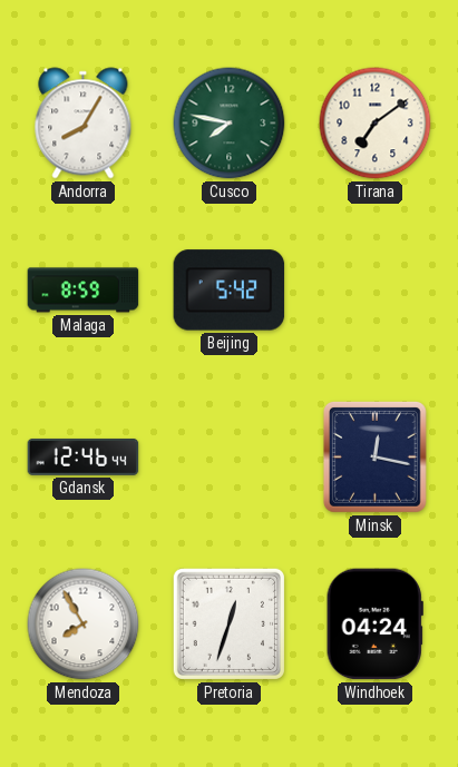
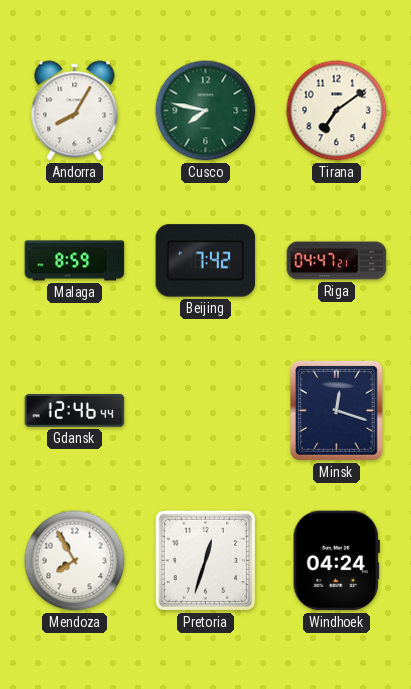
Beijing: 5:42 -> 7:42
Riga: none -> 04:47
Minsk: 12:17 -> 12:18
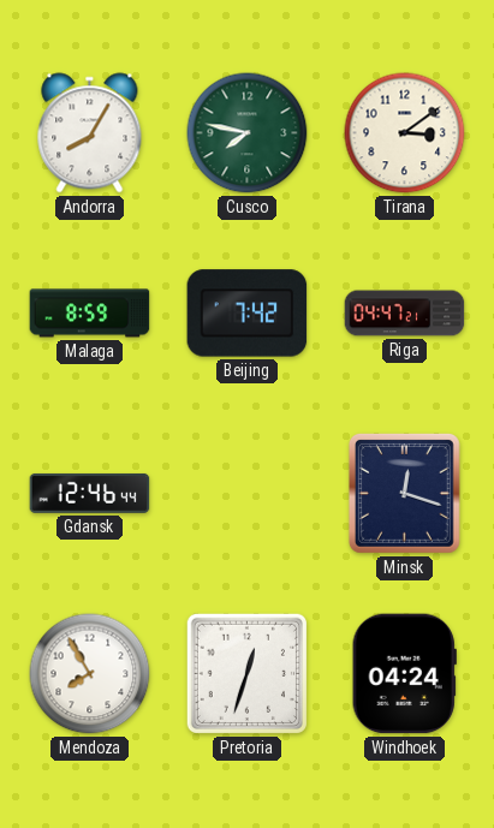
Tirana: 7:09 -> 3:09
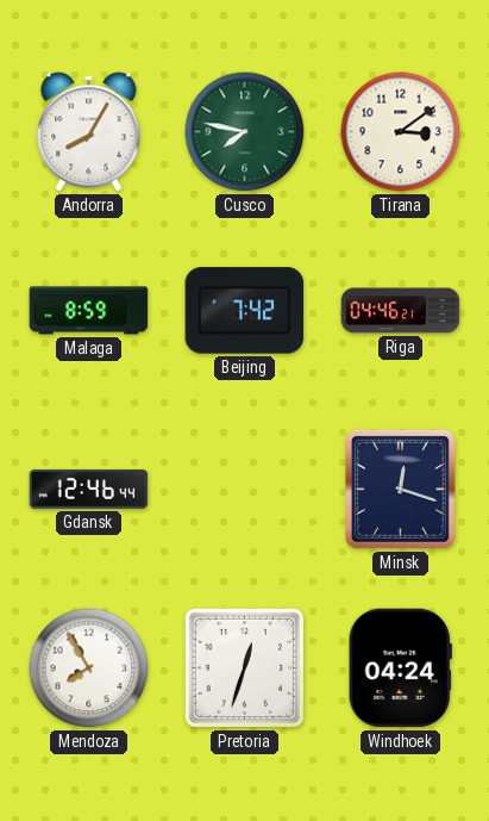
Riga: 04:47 -> 04:46
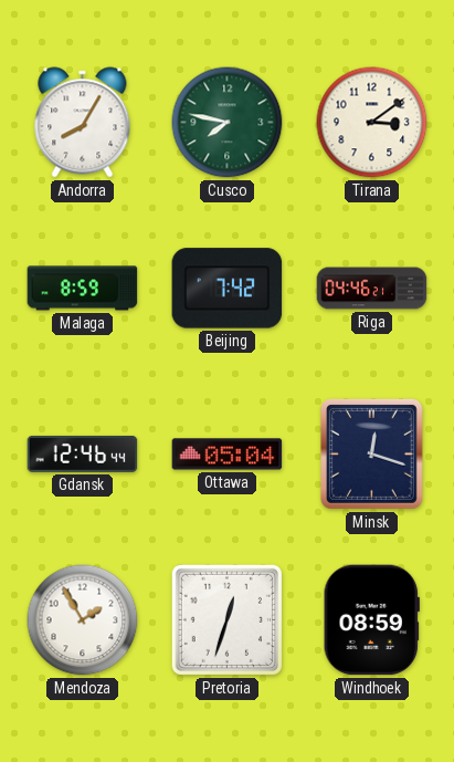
Ottawa: none -> 05:04
Mendoza: 7:55 -> 1:55
Windhoek: 04:24 -> 08:59
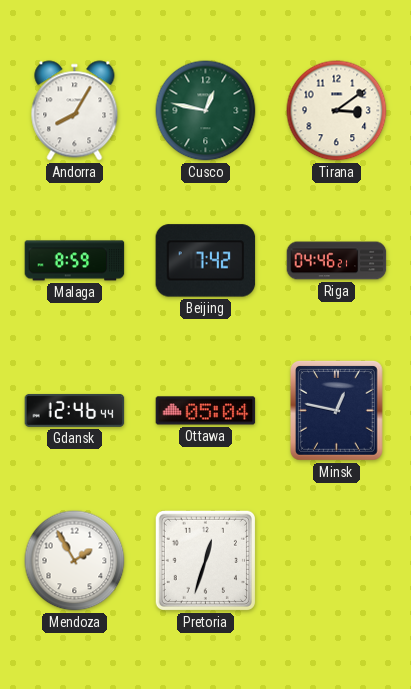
Cusco: 7:47 -> 12:47
Minsk: 12:18 -> 12:47
Windhoek: 08:59 -> none
